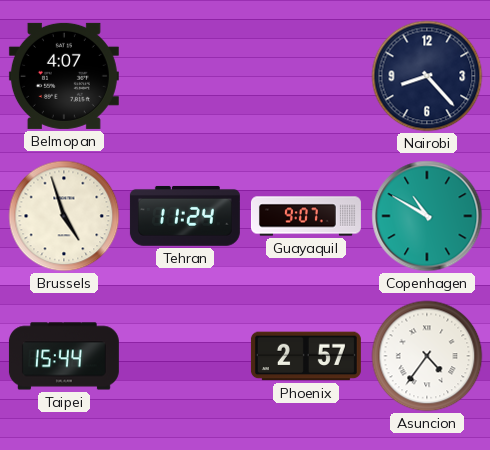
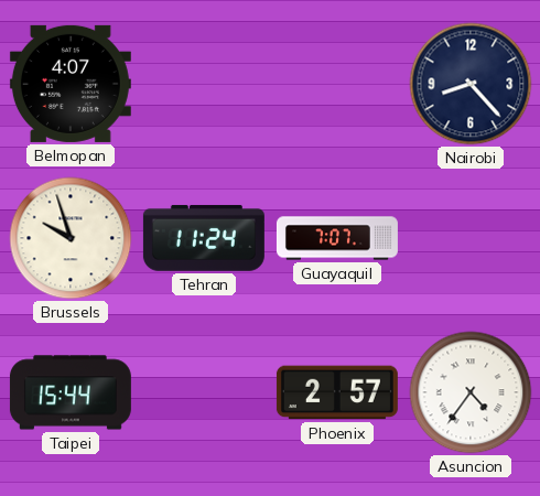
Brussels: 4:57 -> 9:57
Guayaquil: 9:07 -> 7:07
Copenhagen: 10:50 -> none
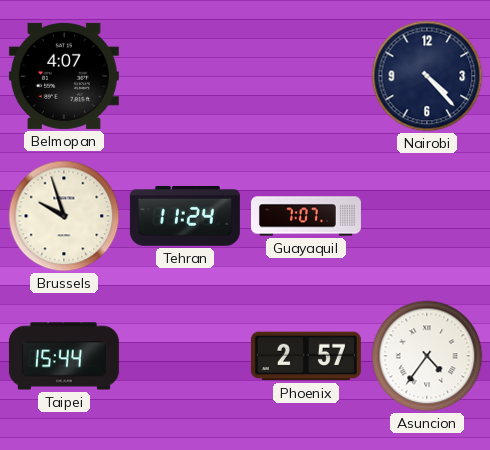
Nairobi: 8:23 -> 4:23
